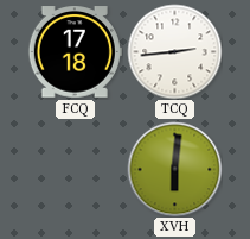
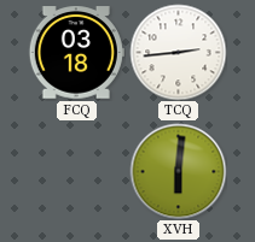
FCQ: 17:18 -> 03:18
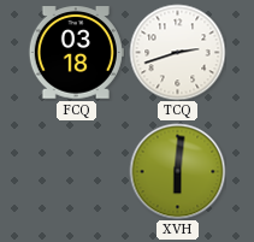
TCQ: 2:44 -> 2:42
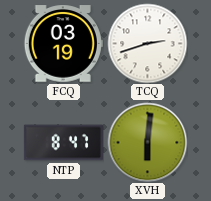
FCQ: 03:18 -> 03:19
NTP: none -> 8:47
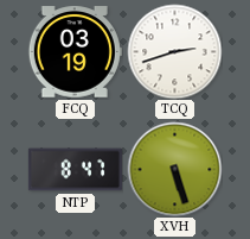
XVH: 6:01 -> 5:27
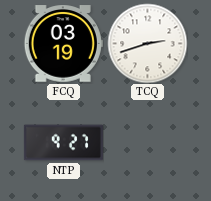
NTP: 8:47 -> 9:27
XVH: 5:27 -> none
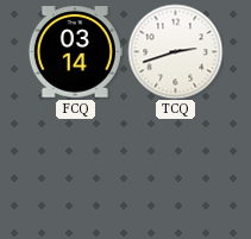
FCQ: 03:19 -> 03:14
NTP: 9:27 -> none
